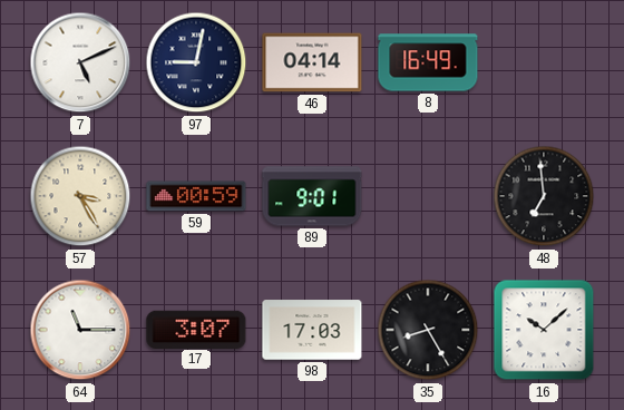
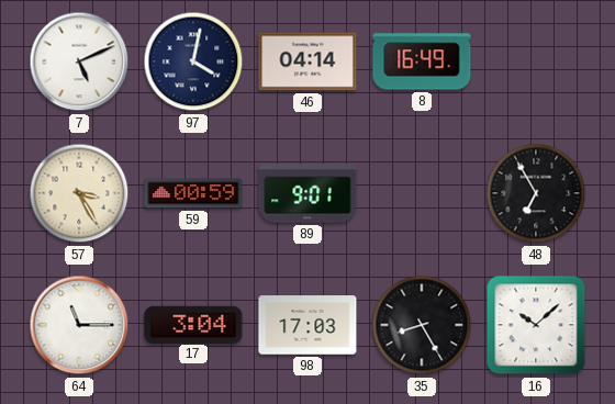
97: 9:02 -> 4:02
48: 6:59 -> 6:55
17: 3:07 -> 3:04
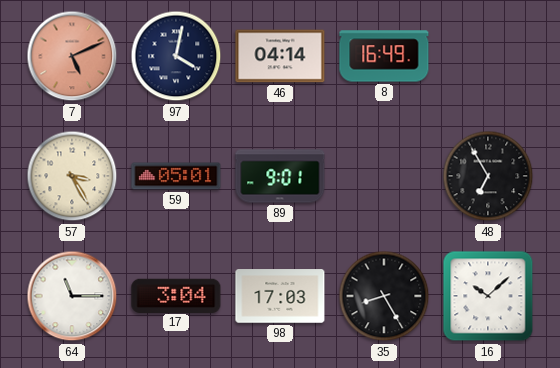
7 dial: white -> salmon
59: 00:59 -> 05:01
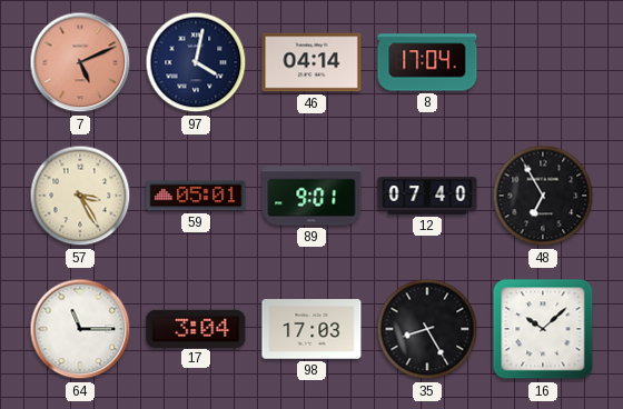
8: 16:49 -> 17:04
12: none -> 07:40
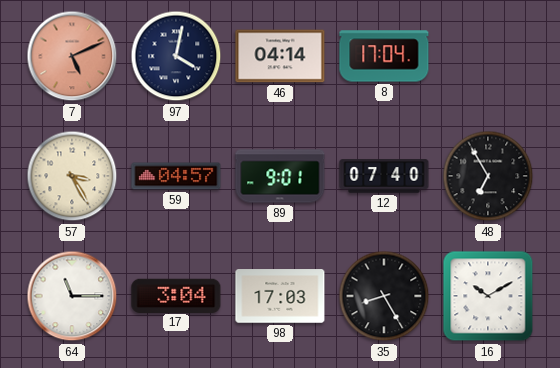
59: 05:01 -> 04:57
16: 10:08 -> 10:10
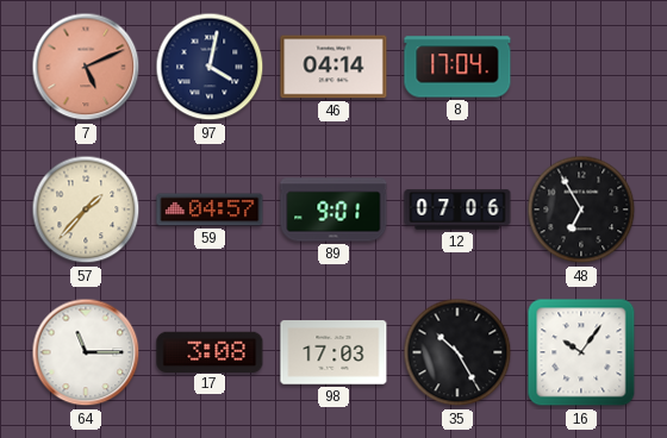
57: 3:25 -> 1:37
12: 07:40 -> 07:06
17: 3:04 -> 3:08
35: 8:25 -> 10:25
16: 10:10 -> 10:06
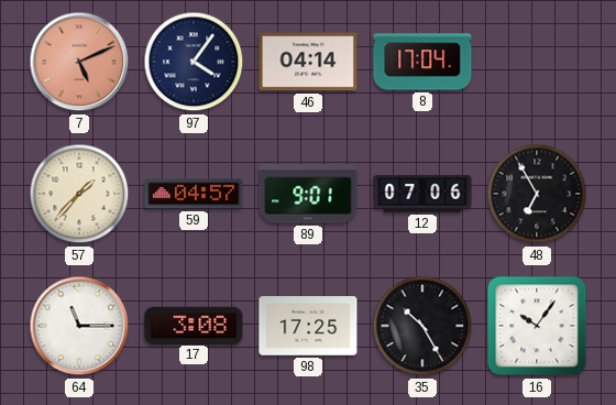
97: 4:02 -> 4:06
98: 17:03 -> 17:25
